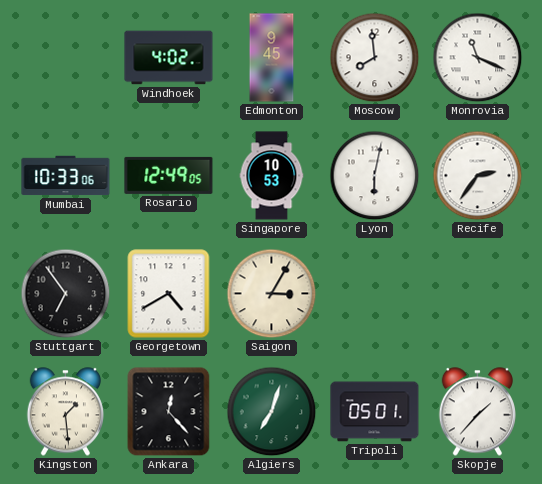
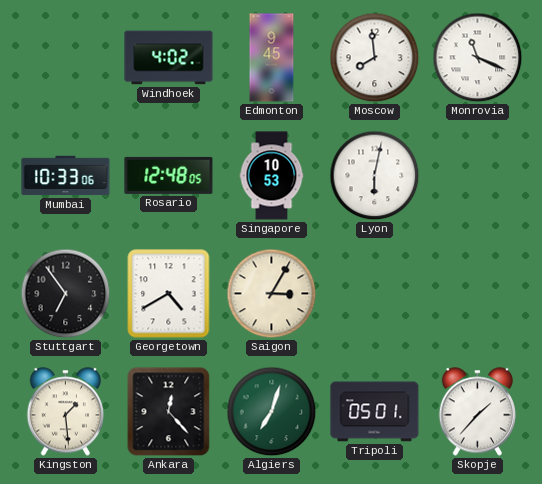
Rosario: 12:49 -> 12:48
Recife: 2:36 -> none
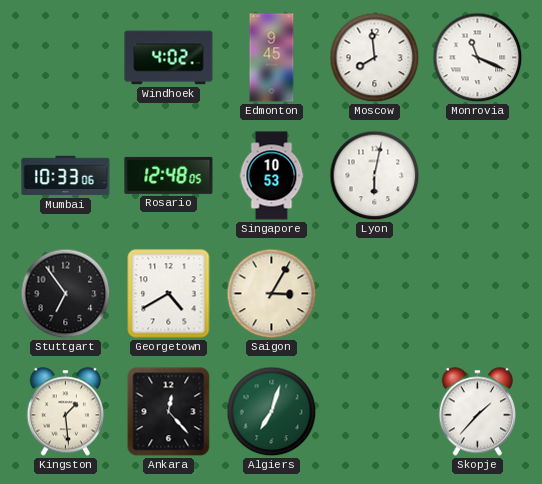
Tripoli: 05:01 -> none
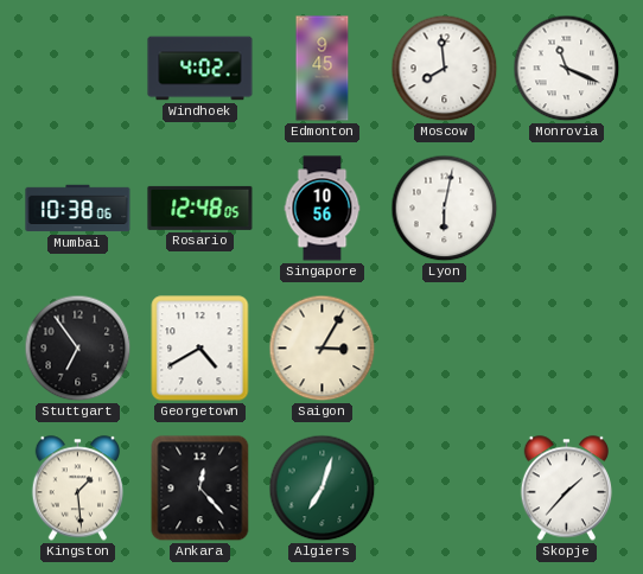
Mumbai: 10:33 -> 10:38
Singapore: 10:53 -> 10:56
